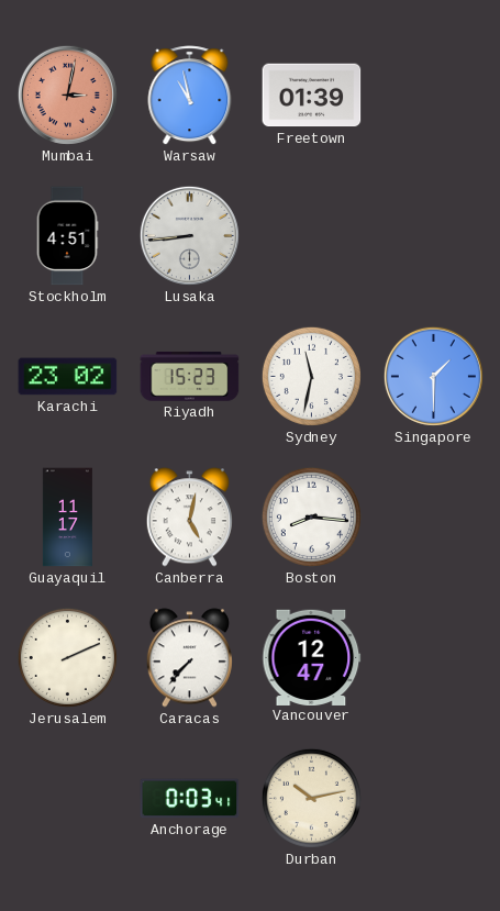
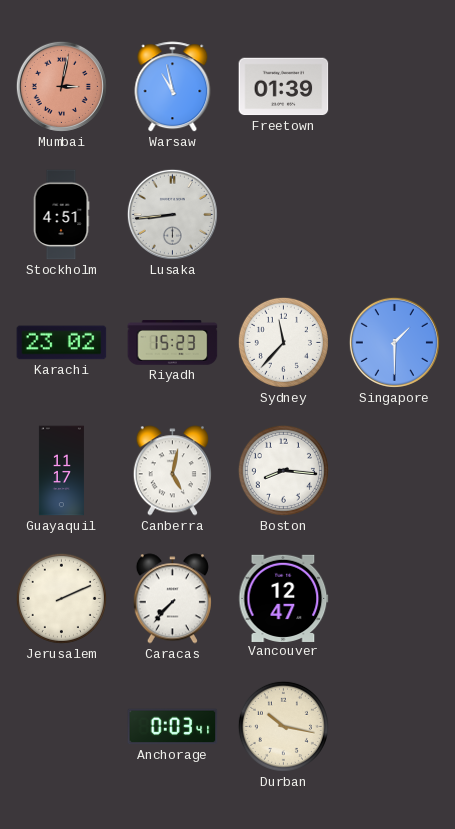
Sydney: 11:32 -> 11:37
Durban: 10:13 -> 10:17
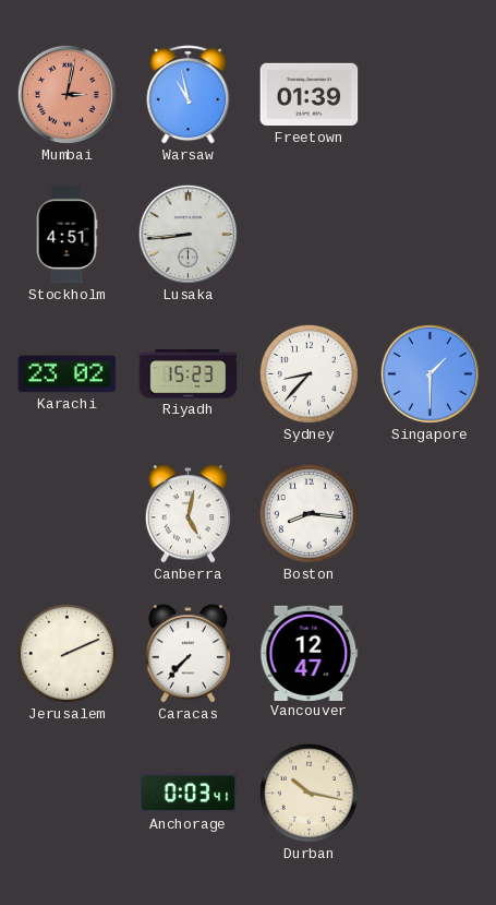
Sydney: 11:37 -> 8:37
Guayaquil: 11:17 -> none
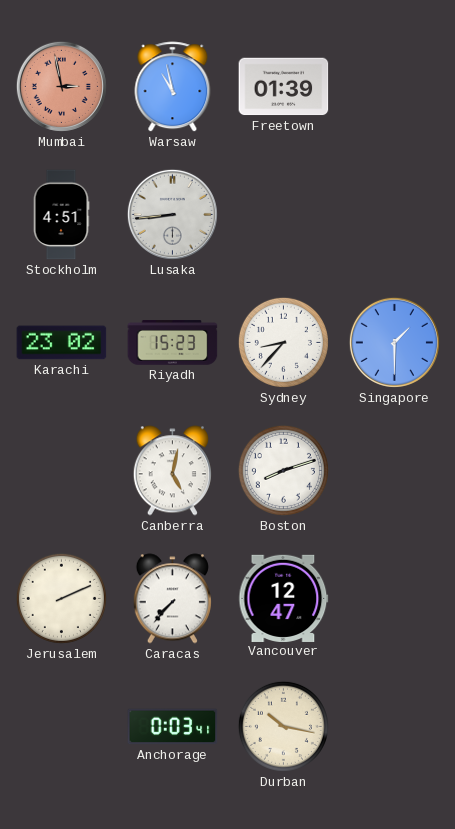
Mumbai: 3:02 -> 2:58
Boston: 8:16 -> 8:12
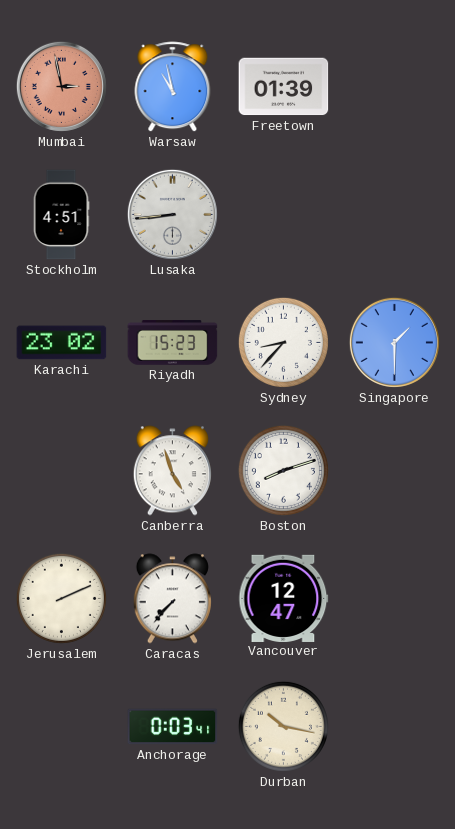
Canberra: 5:02 -> 4:57
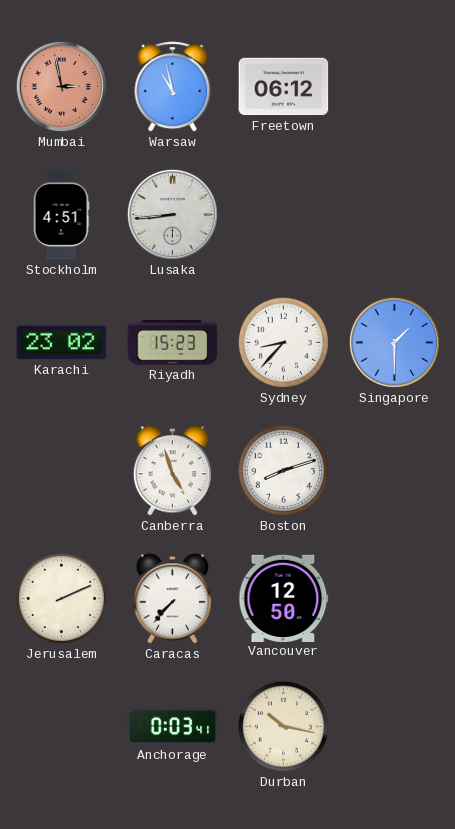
Freetown: 01:39 -> 06:12
Vancouver: 12:47 -> 12:50
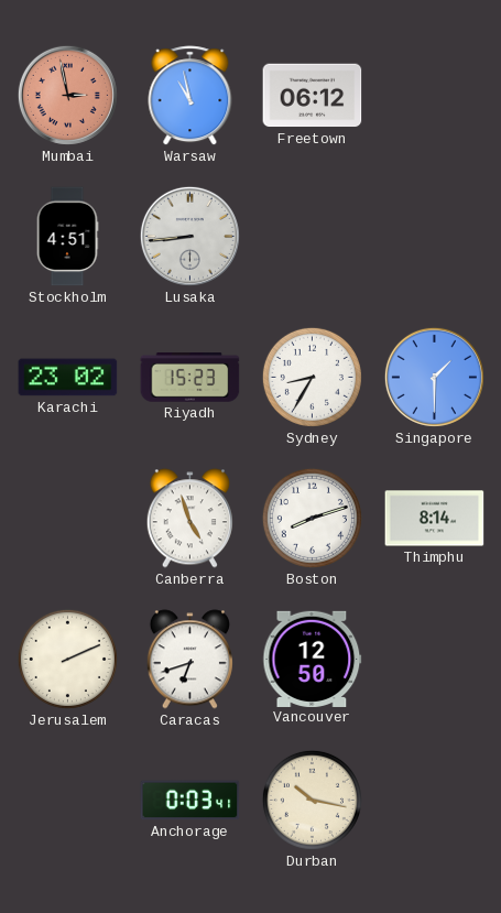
Sydney: 8:37 -> 8:35
Thimphu: none -> 8:14
Caracas: 7:37 -> 6:42
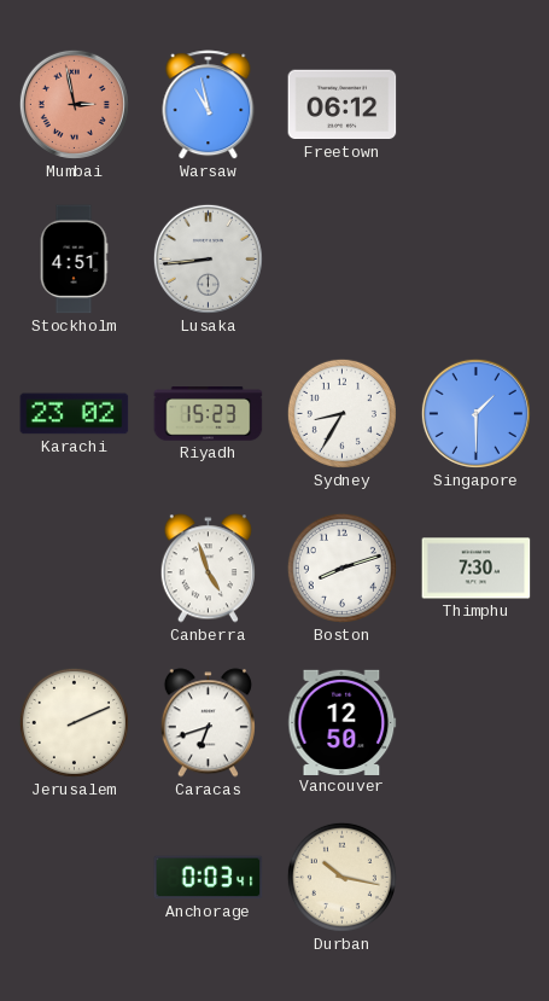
Thimphu: 8:14 -> 7:30
